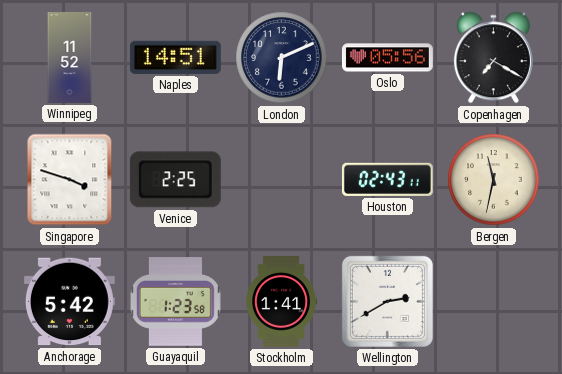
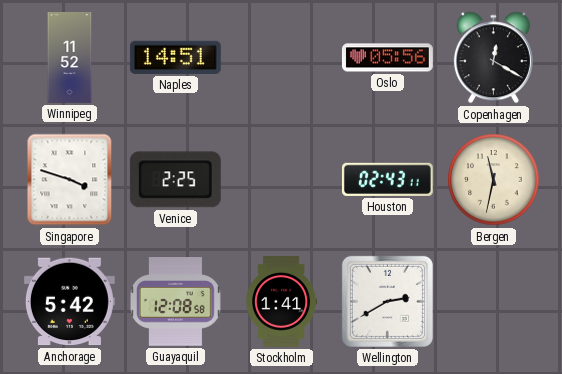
London: 6:11 -> none
Copenhagen: 7:20 -> 12:20
Guayaquil: 1:23 -> 12:08
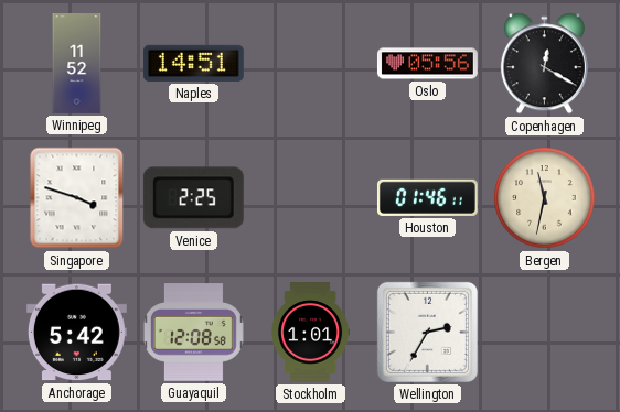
Houston: 02:43 -> 01:46
Stockholm: 1:41 -> 1:01
Wellington: 2:40 -> 2:35
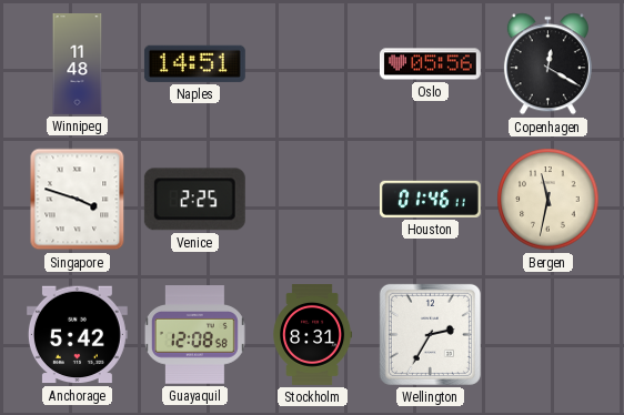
Winnipeg: 11:52 -> 11:48
Stockholm: 1:01 -> 8:31
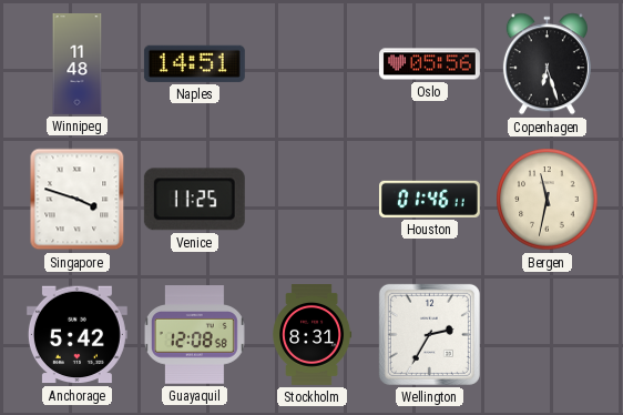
Copenhagen: 12:20 -> 6:27
Venice: 2:25 -> 11:25
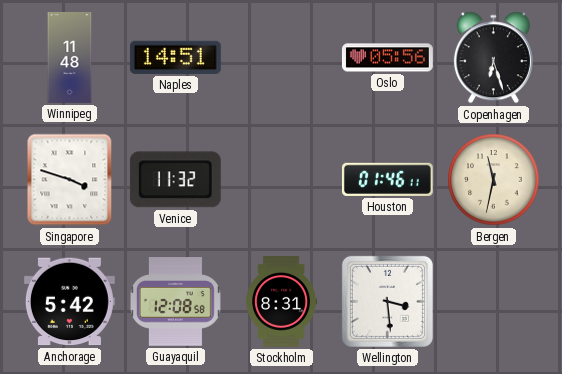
Venice: 11:25 -> 11:32
Wellington: 2:35 -> 3:29
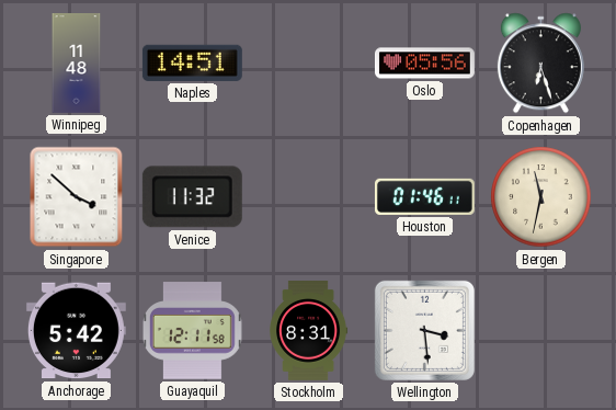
Singapore: 3:48 -> 3:52
Guayaquil: 12:08 -> 12:11
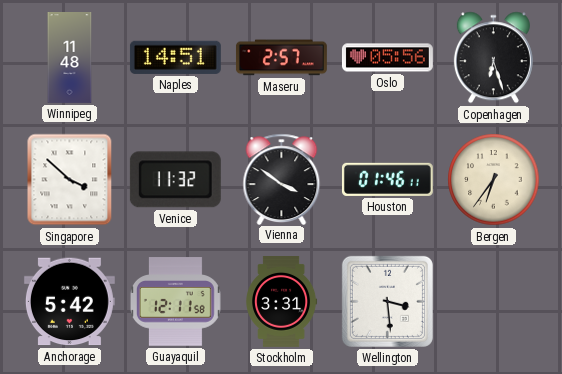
Maseru: none -> 2:57
Vienna: none -> 3:51
Bergen: 11:32 -> 6:36
Stockholm: 8:31 -> 3:31
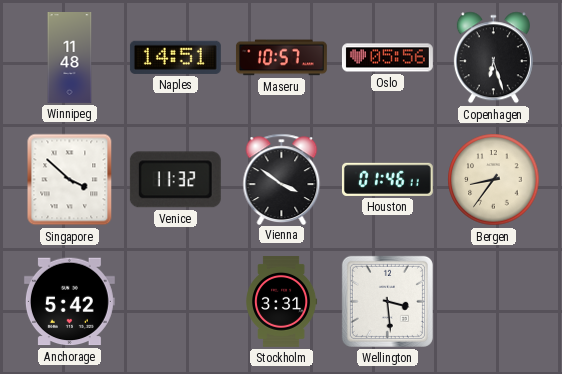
Maseru: 2:57 -> 10:57
Bergen: 6:36 -> 8:36
Guayaquil: 12:11 -> none
